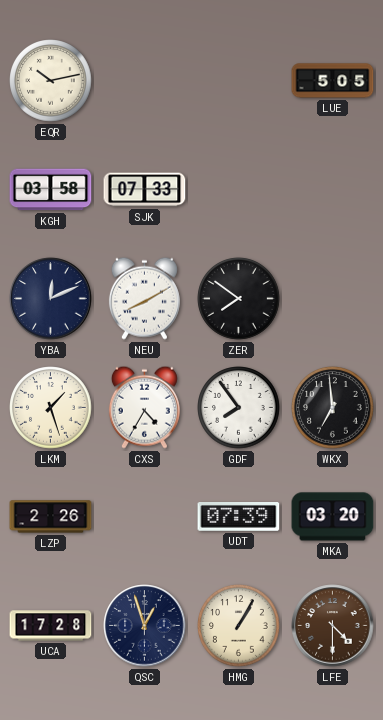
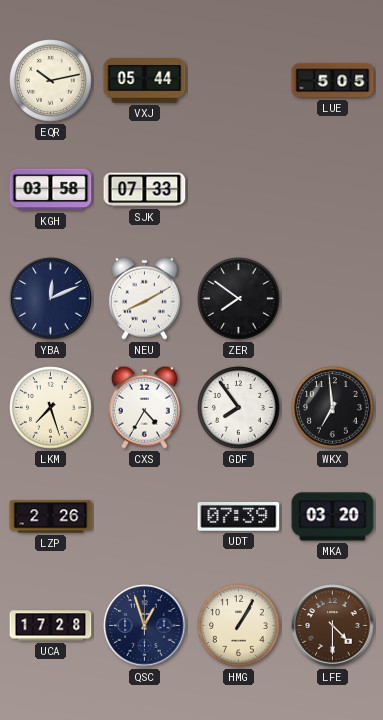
VXJ: none -> 05:44
LKM: 1:27 -> 7:27
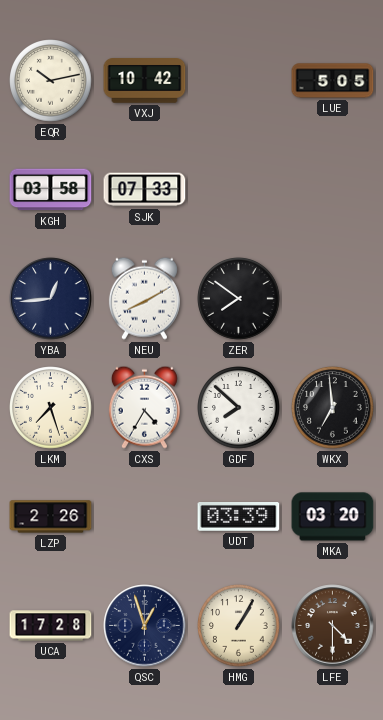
VXJ: 05:44 -> 10:42
YBA: 12:11 -> 12:44
GDF: 7:54 -> 7:52
UDT: 07:39 -> 03:39
